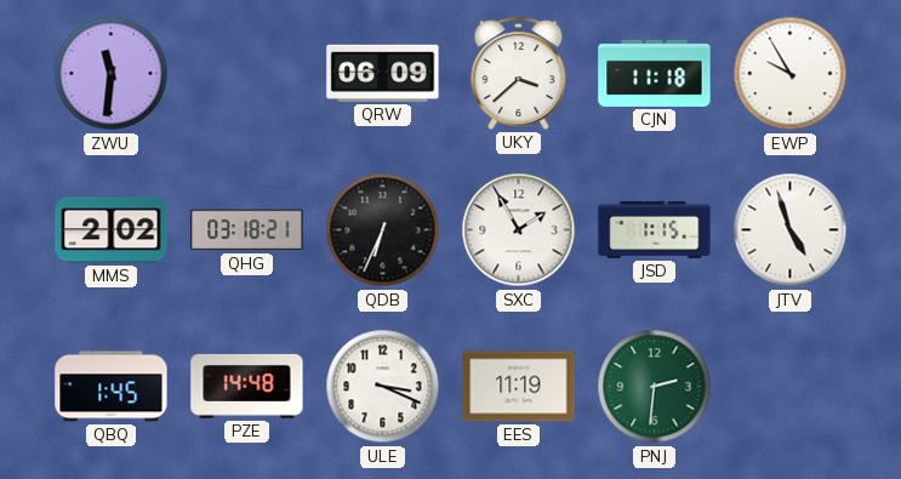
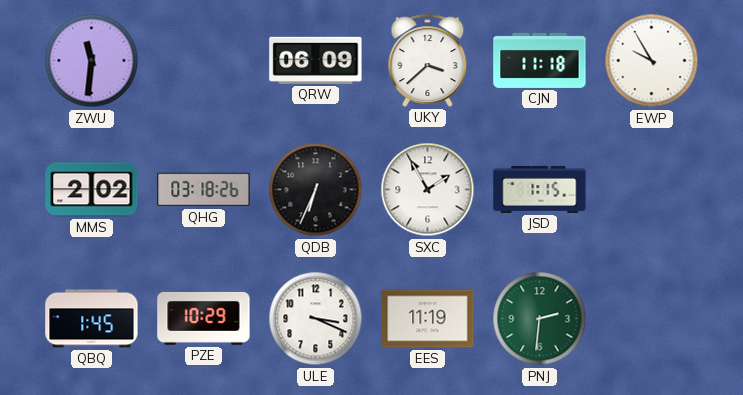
QHG: 03:18:21 -> 03:18:26
JTV: 4:57 -> none
PZE: 14:48 -> 10:29
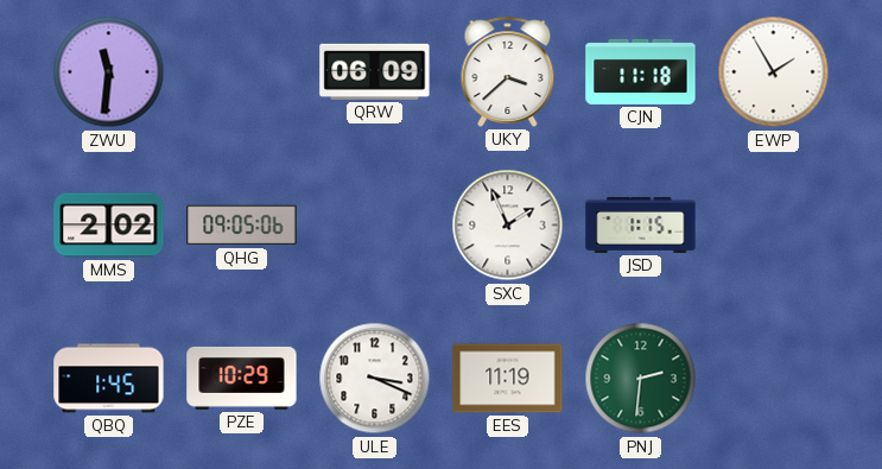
EWP: 9:55 -> 1:55
QHG: 03:18 -> 09:05
QDB: 6:34 -> none
SXC: 1:55 -> 1:56
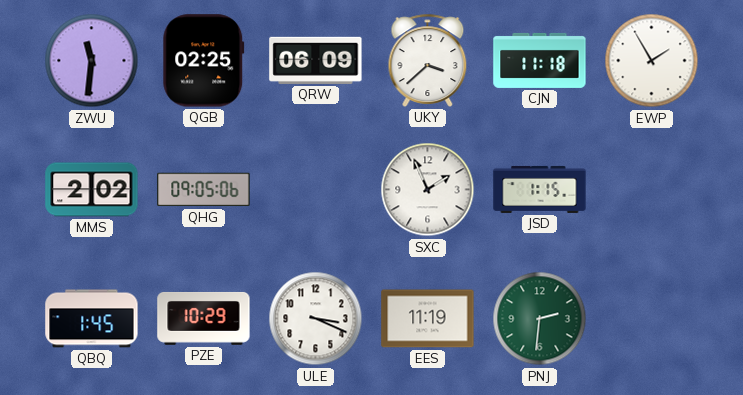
QGB: none -> 02:25
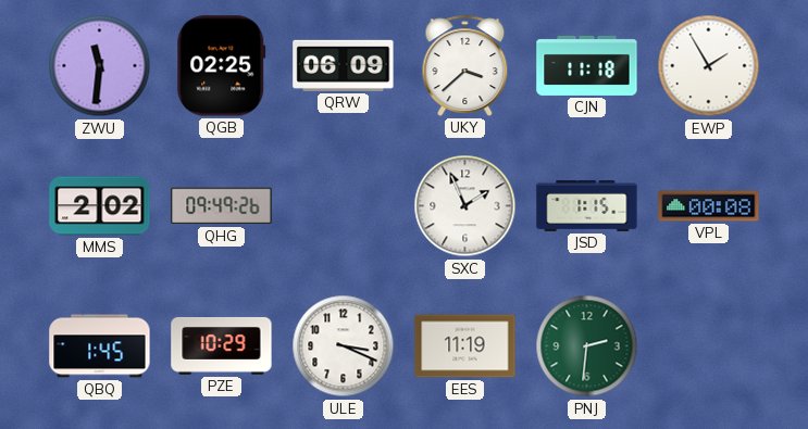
QHG: 09:05 -> 09:49
VPL: none -> 00:08
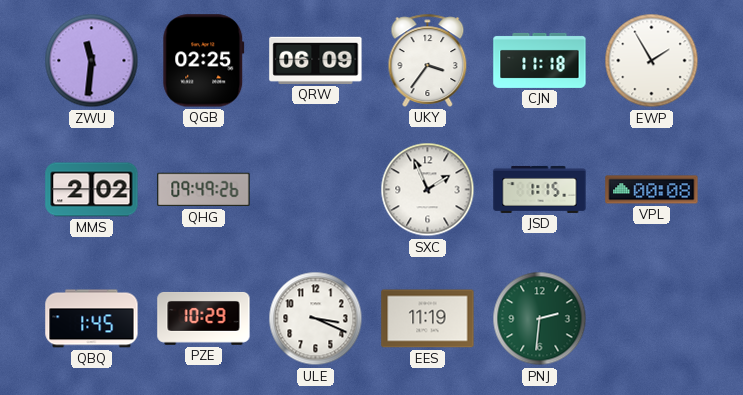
UKY: 3:38 -> 3:36
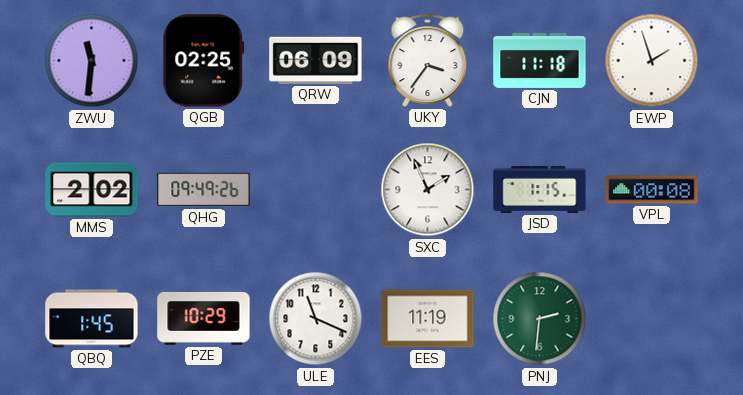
EWP: 1:55 -> 1:57
ULE: 3:19 -> 11:19
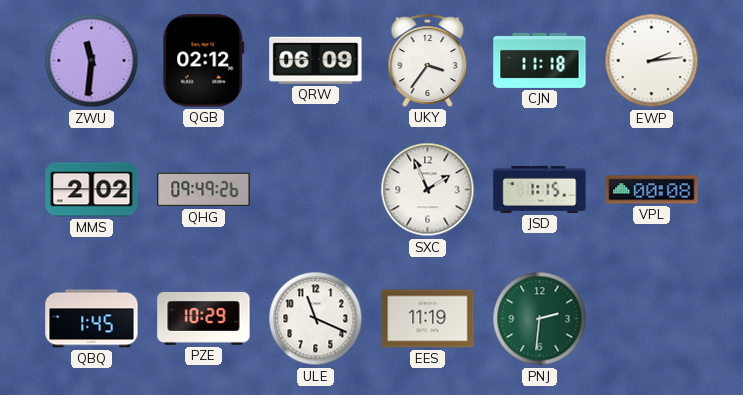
QGB: 02:25 -> 02:12
EWP: 1:57 -> 2:14
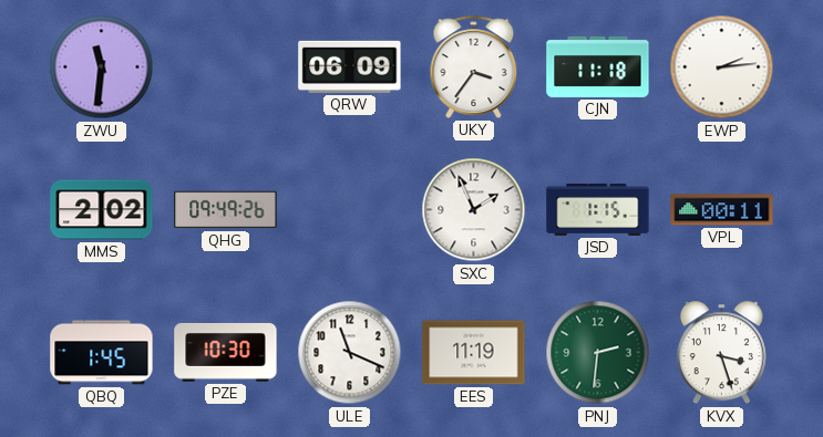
QGB: 02:12 -> none
VPL: 00:08 -> 00:11
PZE: 10:29 -> 10:30
KVX: none -> 3:27
